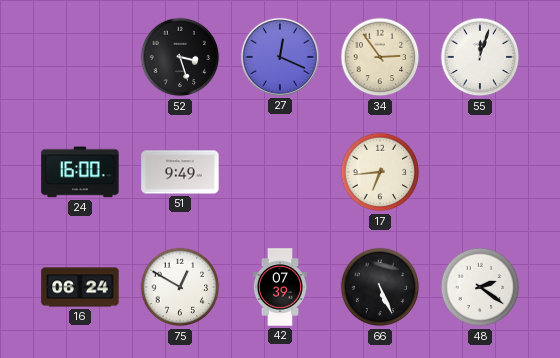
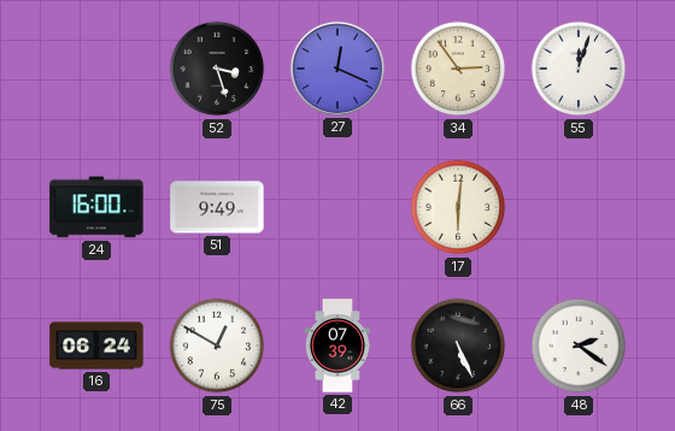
17: 6:44 -> 6:01
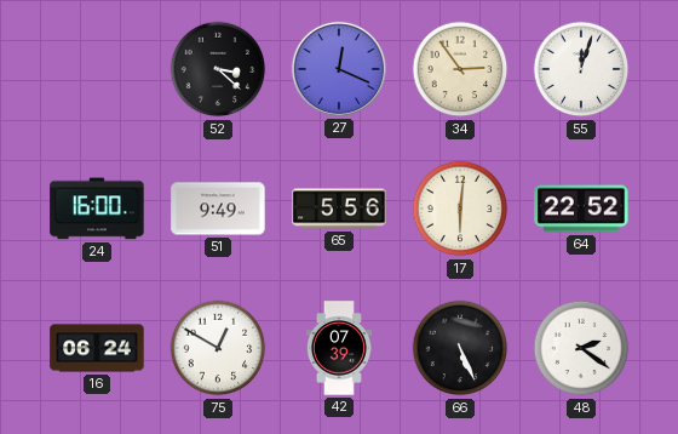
52: 3:27 -> 3:22
65: none -> 5:56
64: none -> 22:52
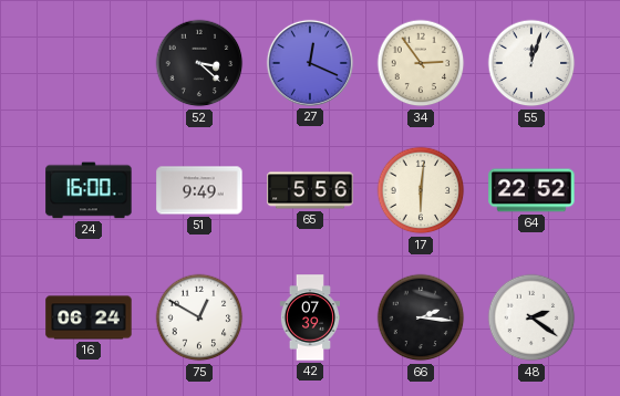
66: 5:26 -> 2:16
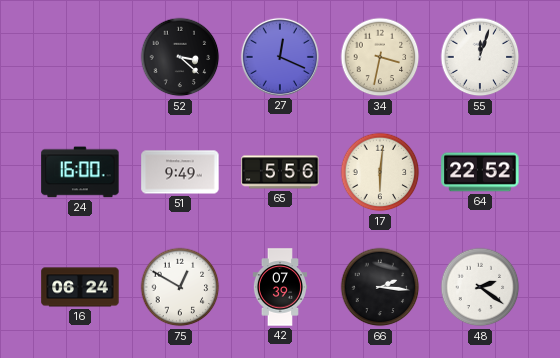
34: 2:54 -> 3:32
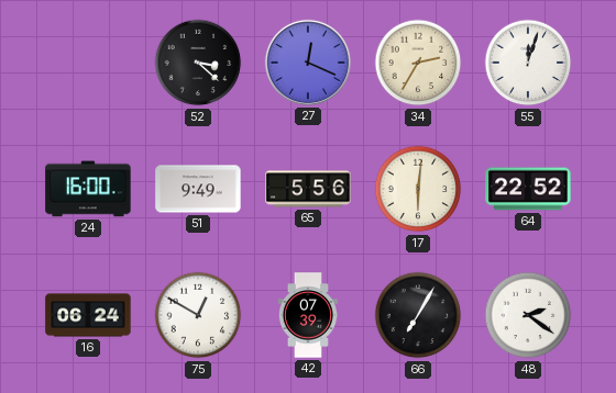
34: 3:32 -> 2:35
66: 2:16 -> 7:05
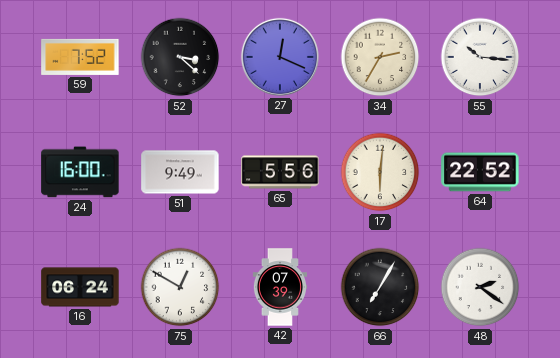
59: none -> 7:52
55: 12:03 -> 10:16
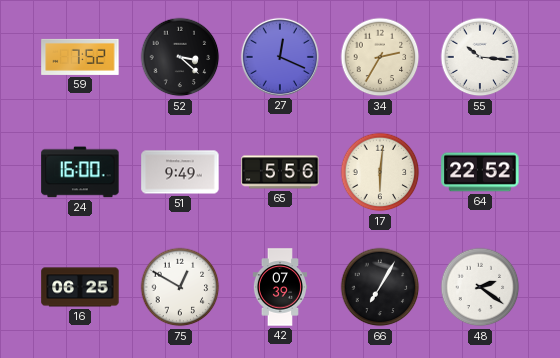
16: 06:24 -> 06:25
